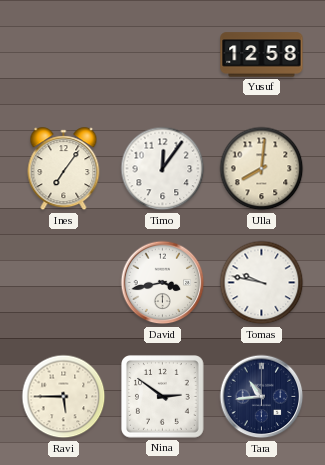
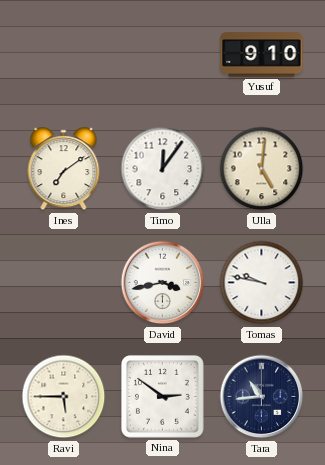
Yusuf: 12:58 -> 9:10
Ines: 7:06 -> 7:09
Ulla: 8:01 -> 5:01
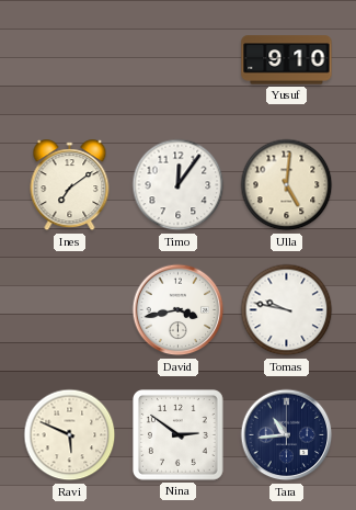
Ravi: 5:45 -> 5:49
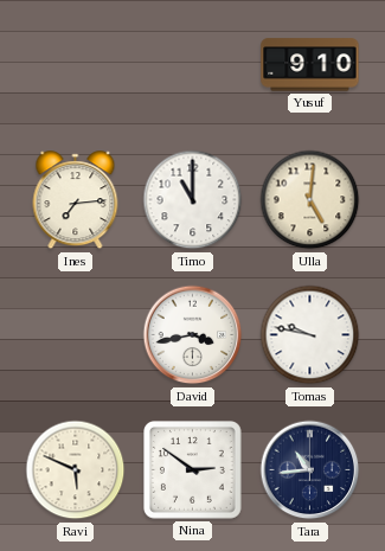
Ines: 7:09 -> 7:14
Timo: 12:06 -> 11:00
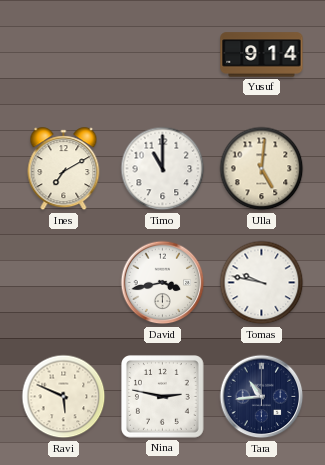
Yusuf: 9:10 -> 9:14
Ines: 7:14 -> 7:10
Nina: 2:51 -> 2:47
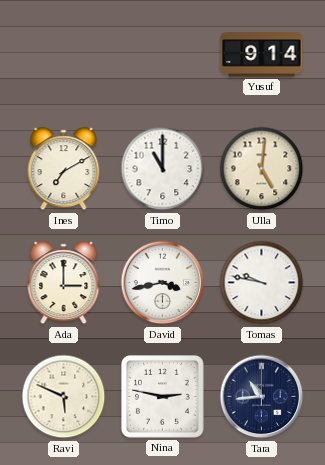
Ada: none -> 3:00
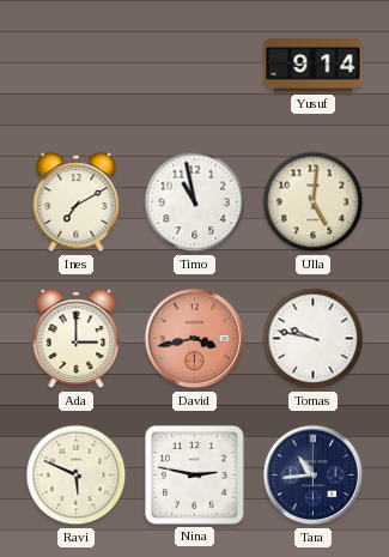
Timo: 11:00 -> 10:58
David dial: white -> salmon
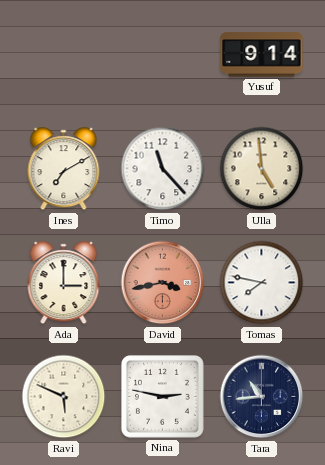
Timo: 10:58 -> 11:23
Ulla: 5:01 -> 4:59
Tomas: 9:47 -> 7:47
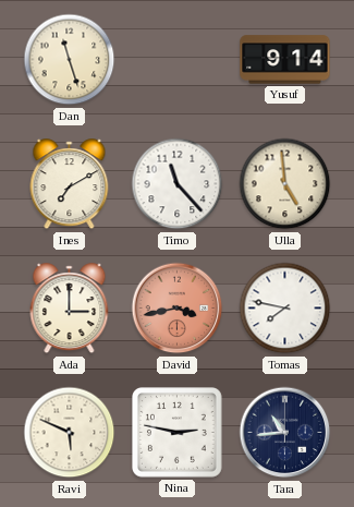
Dan: none -> 11:27
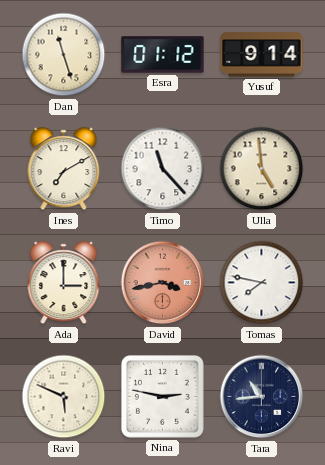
Esra: none -> 01:12
